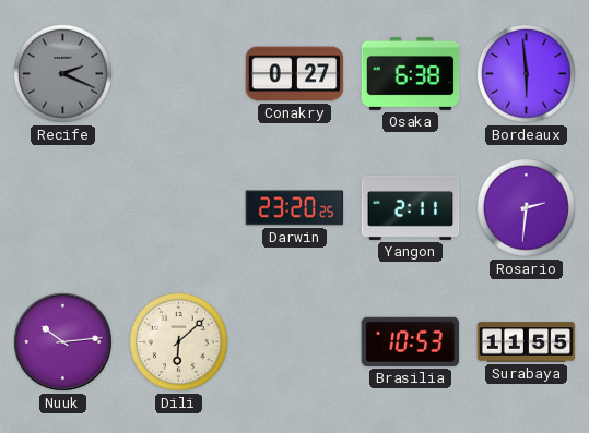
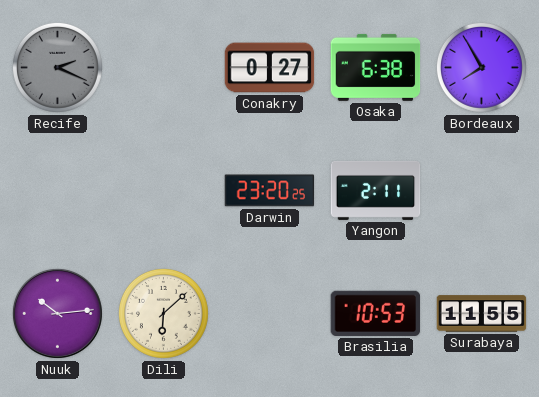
Bordeaux: 5:59 -> 7:55
Rosario: 2:31 -> none
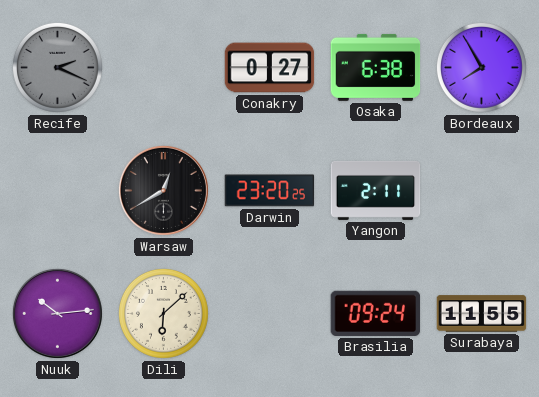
Warsaw: none -> 12:40
Brasilia: 10:53 -> 09:24
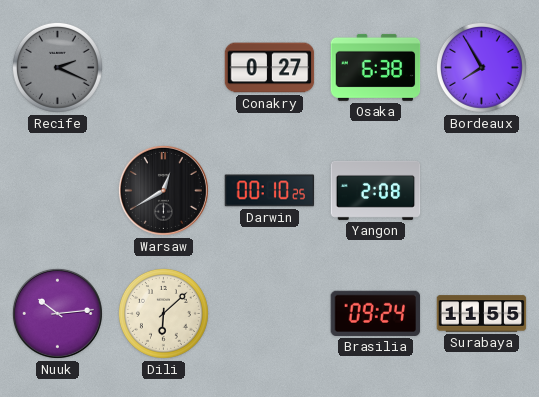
Darwin: 23:20 -> 00:10
Yangon: 2:11 -> 2:08
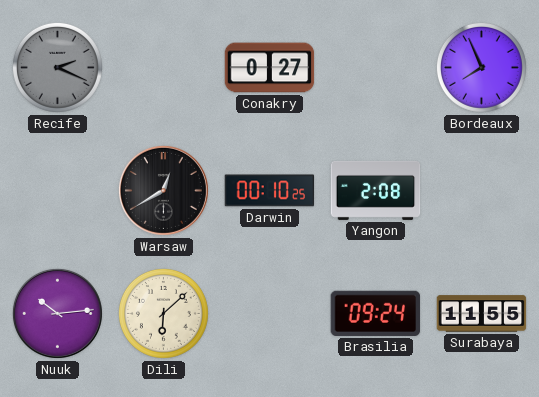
Osaka: 6:38 -> none
Bordeaux: 7:55 -> 7:56
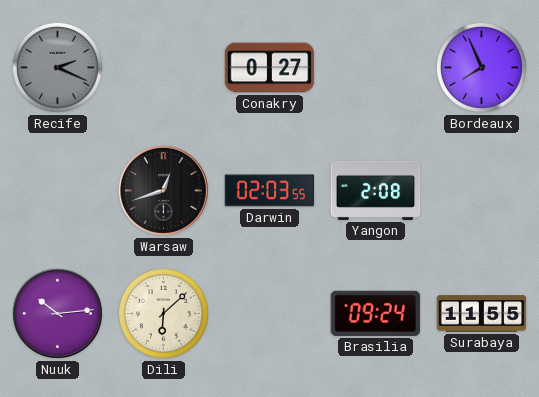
Warsaw: 12:40 -> 12:42
Darwin: 00:10 -> 02:03
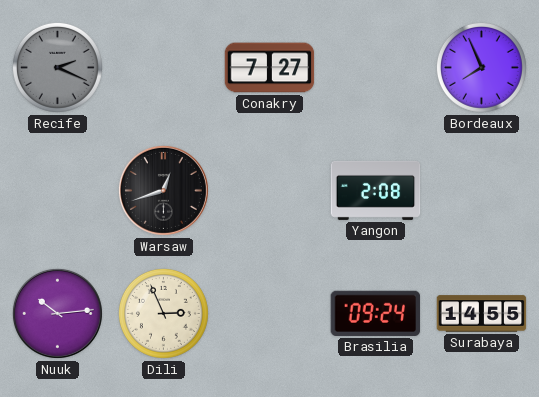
Conakry: 0:27 -> 7:27
Darwin: 02:03 -> none
Dili: 6:08 -> 2:56
Surabaya: 11:55 -> 14:55
